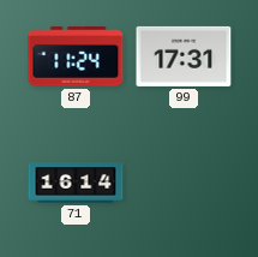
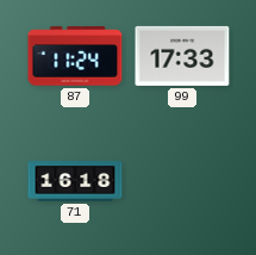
99: 17:31 -> 17:33
71: 16:14 -> 16:18
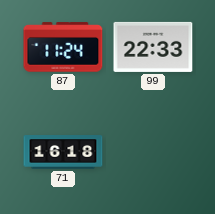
99: 17:33 -> 22:33
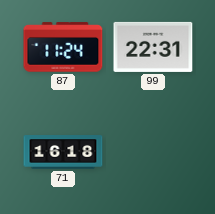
99: 22:33 -> 22:31
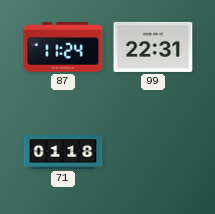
71: 16:18 -> 01:18
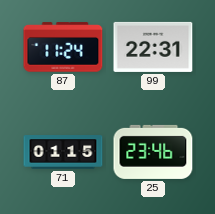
71: 01:18 -> 01:15
25: none -> 23:46
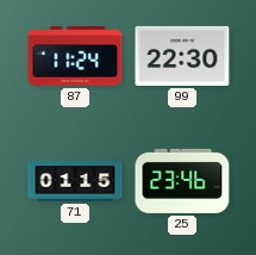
99: 22:31 -> 22:30
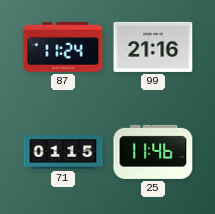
99: 22:30 -> 21:16
25: 23:46 -> 11:46
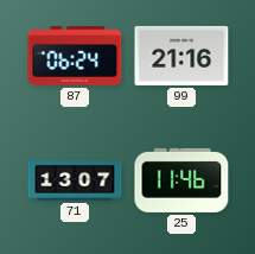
87: 11:24 -> 06:24
71: 01:15 -> 13:07
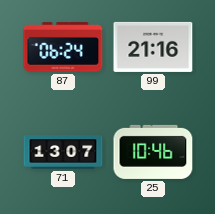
25: 11:46 -> 10:46
